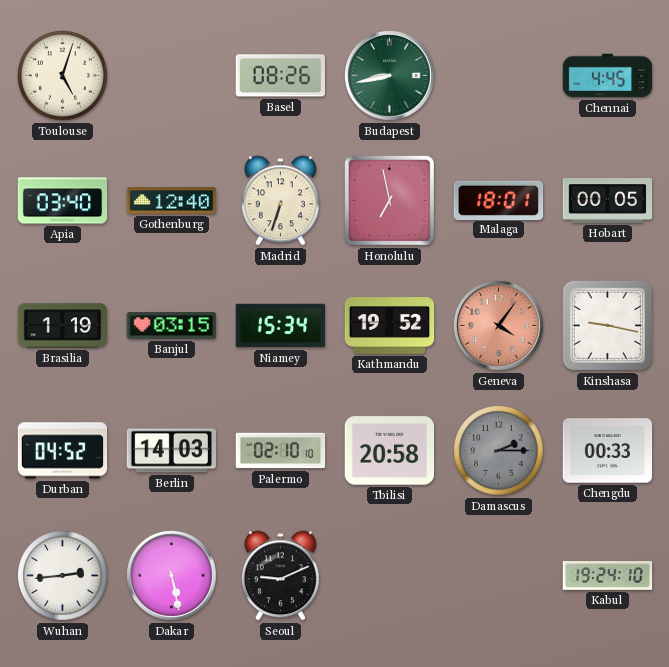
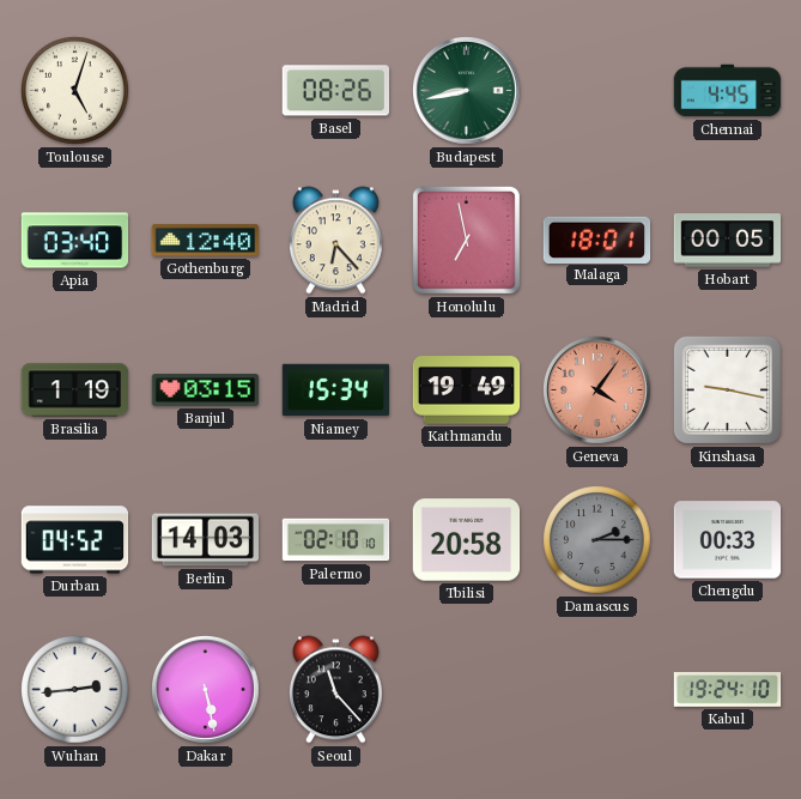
Madrid: 6:33 -> 6:23
Kathmandu: 19:52 -> 19:49
Seoul: 9:11 -> 11:23
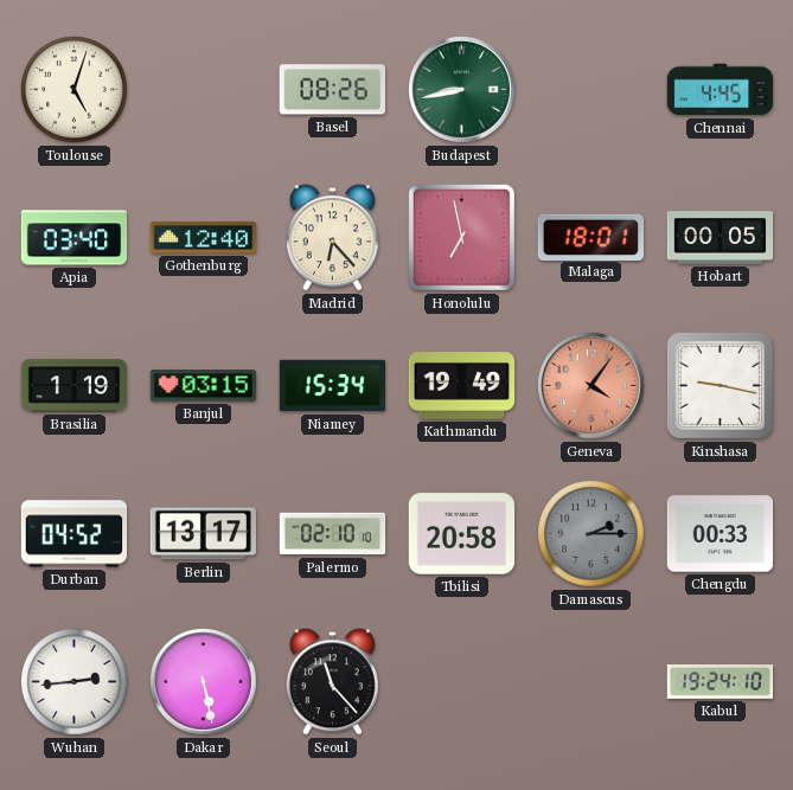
Berlin: 14:03 -> 13:17
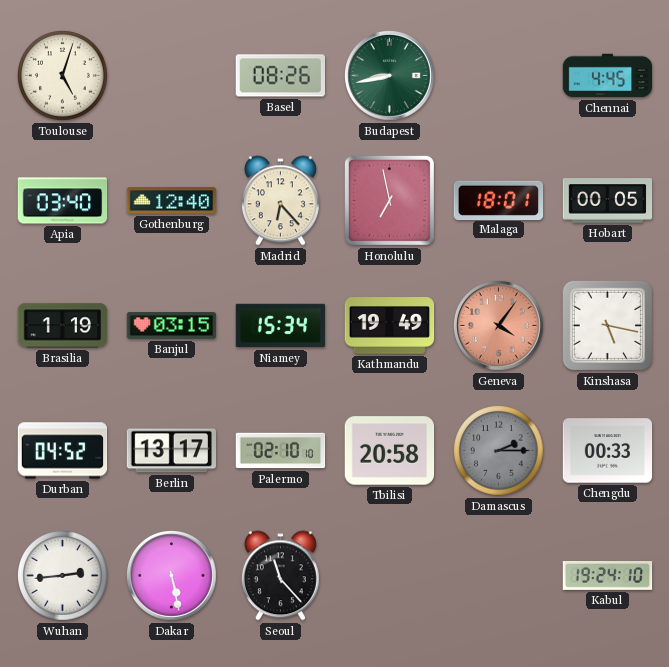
Kinshasa: 9:17 -> 5:17
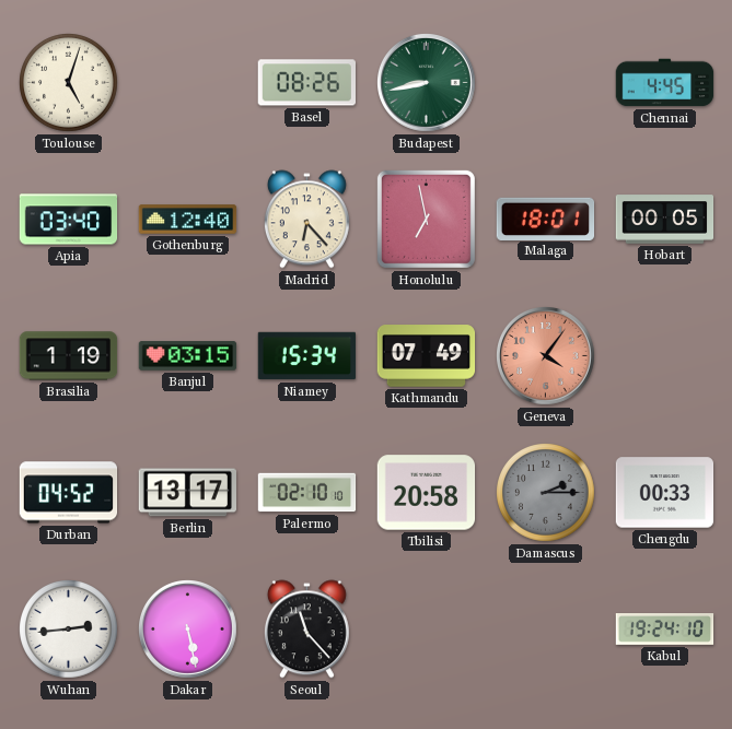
Kathmandu: 19:49 -> 07:49
Kinshasa: 5:17 -> none
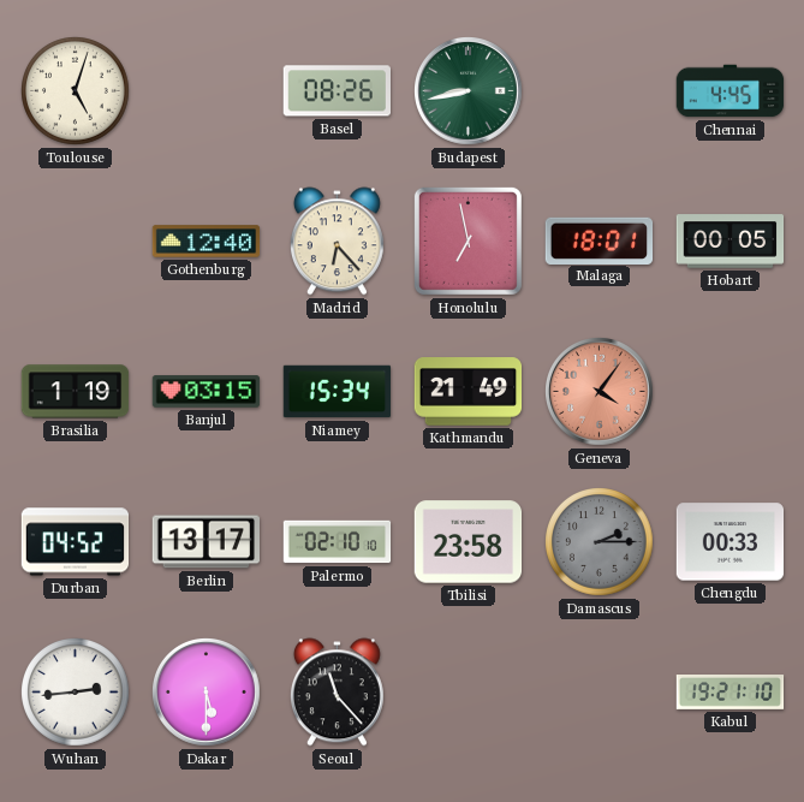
Apia: 03:40 -> none
Kathmandu: 07:49 -> 21:49
Tbilisi: 20:58 -> 23:58
Dakar: 5:28 -> 5:30
Kabul: 19:24 -> 19:21
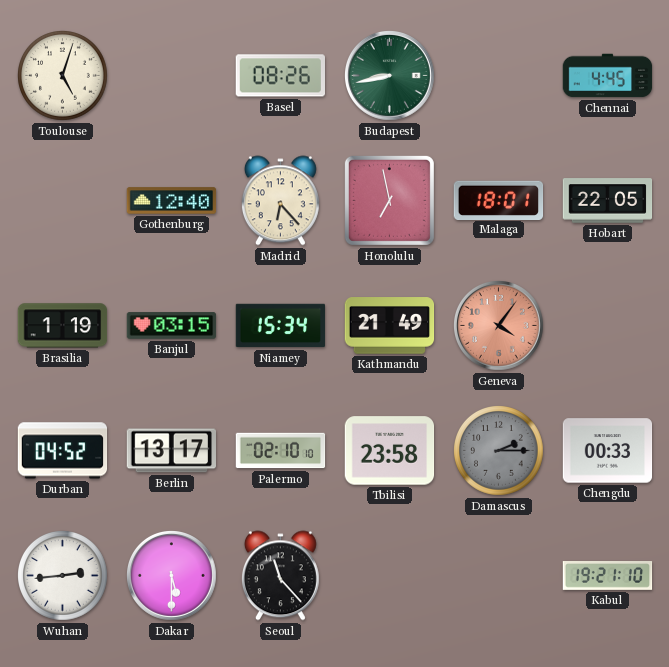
Hobart: 00:05 -> 22:05
